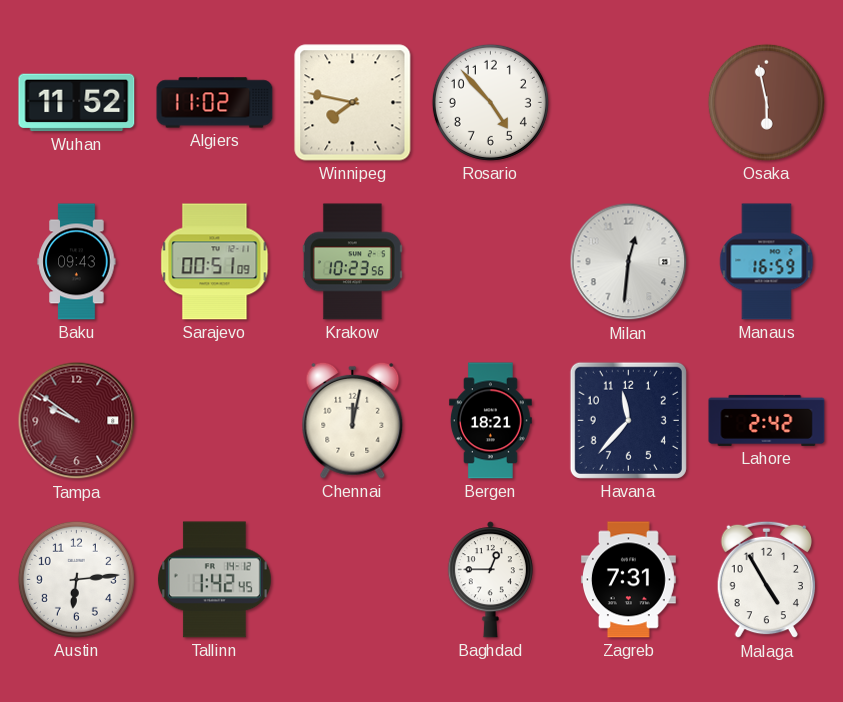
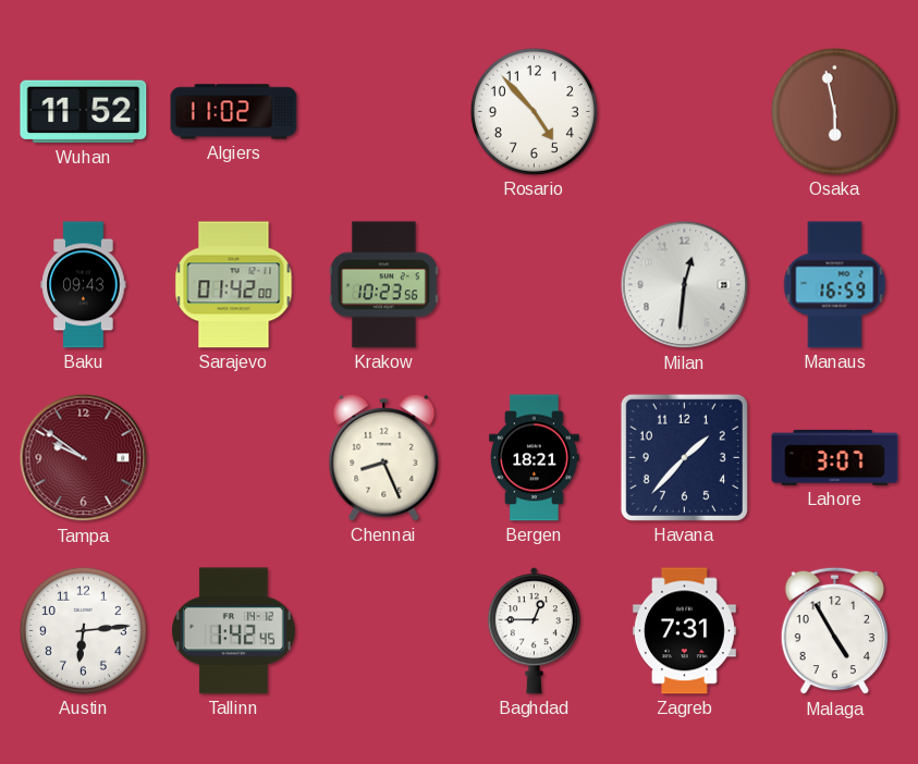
Winnipeg: 7:47 -> none
Sarajevo: 00:51 -> 01:42
Chennai: 12:02 -> 8:26
Havana: 11:37 -> 1:37
Lahore: 2:42 -> 3:07
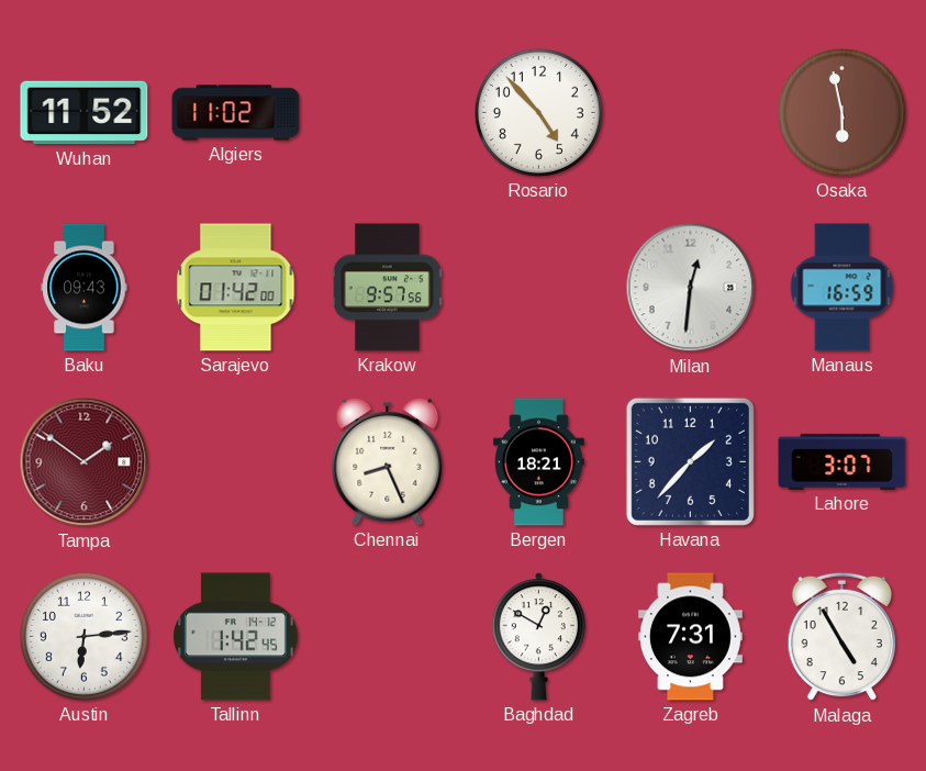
Krakow: 10:23 -> 9:57
Tampa: 9:51 -> 1:51
Baghdad: 12:45 -> 12:50
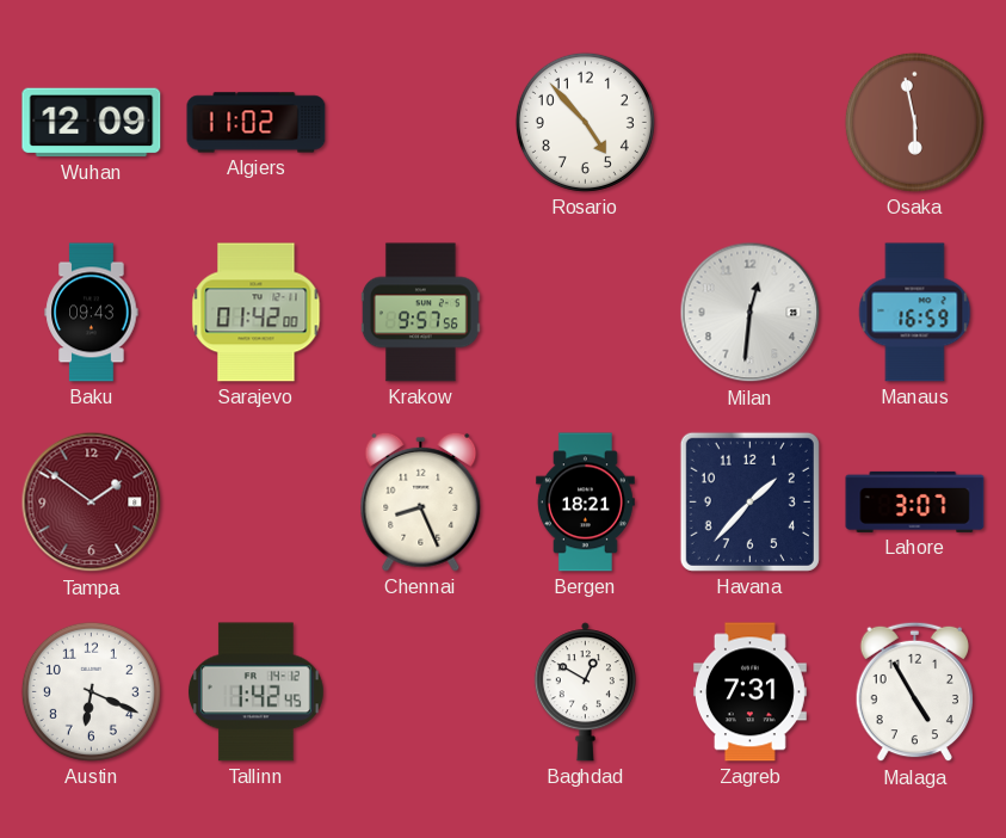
Wuhan: 11:52 -> 12:09
Austin: 6:14 -> 6:19
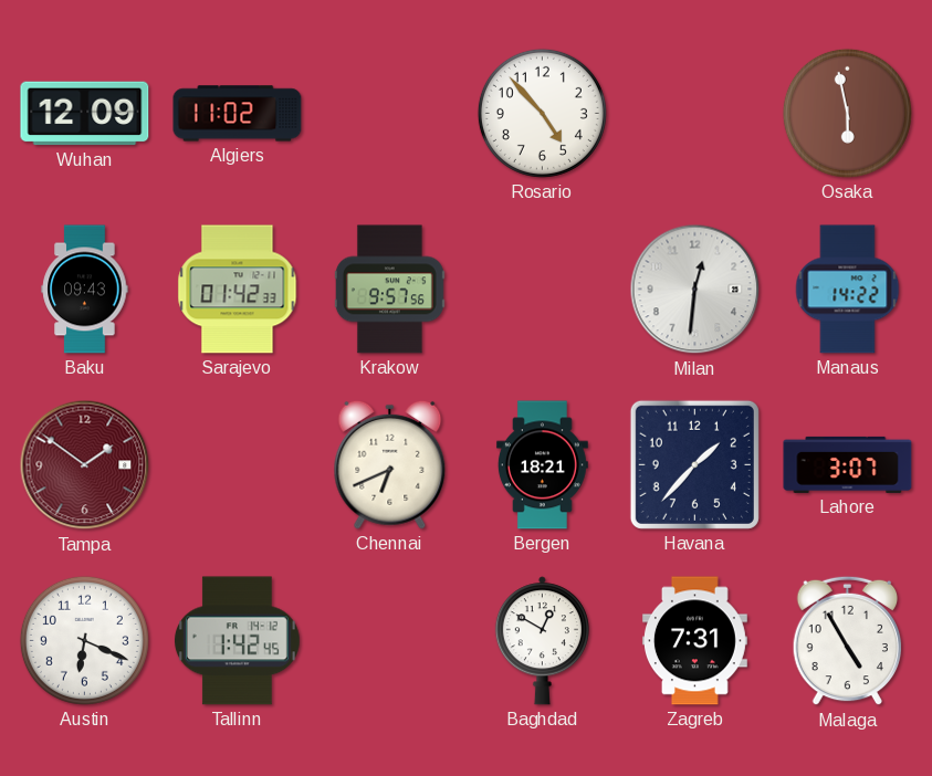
Sarajevo: 01:42:00 -> 01:42:33
Manaus: 16:59 -> 14:22
Chennai: 8:26 -> 6:41
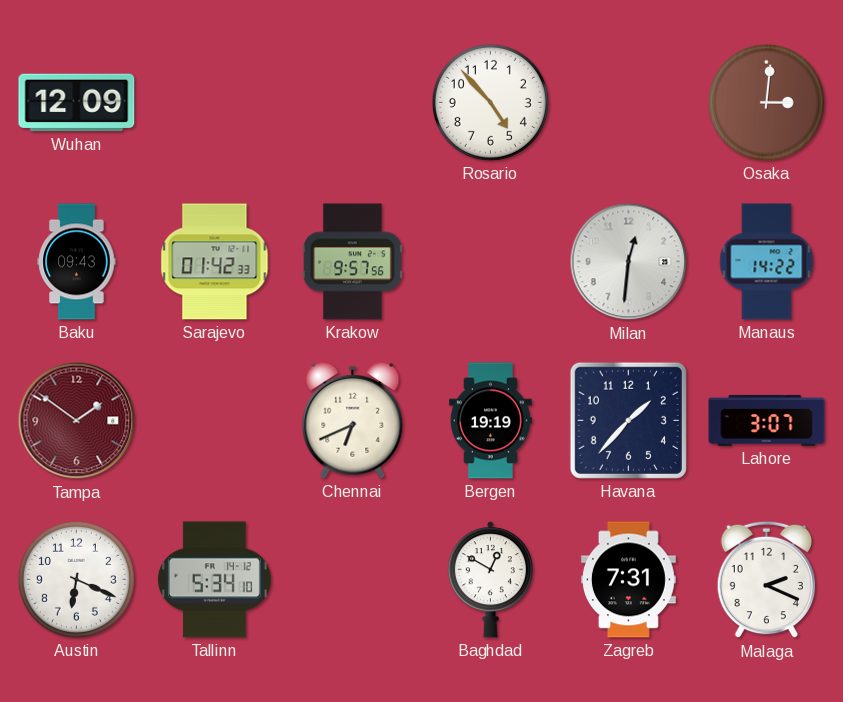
Algiers: 11:02 -> none
Osaka: 5:58 -> 3:01
Bergen: 18:21 -> 19:19
Tallinn: 1:42 -> 5:34
Malaga: 4:55 -> 2:19
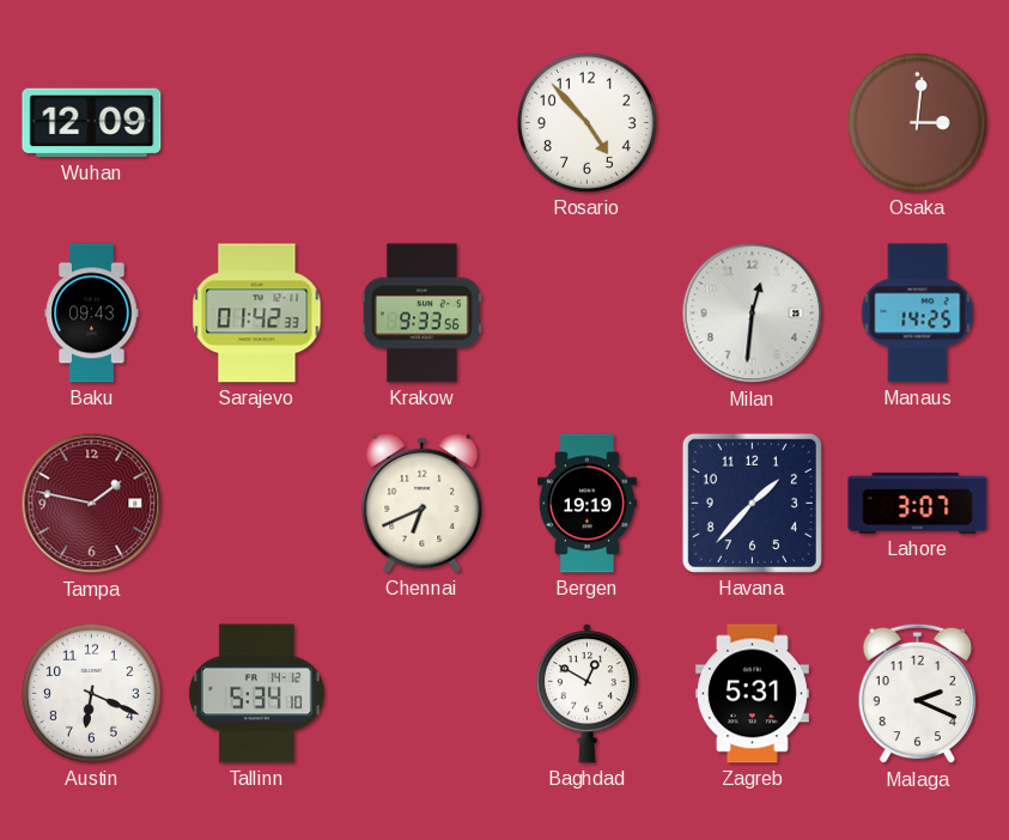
Krakow: 9:57 -> 9:33
Manaus: 14:22 -> 14:25
Tampa: 1:51 -> 1:47
Zagreb: 7:31 -> 5:31
